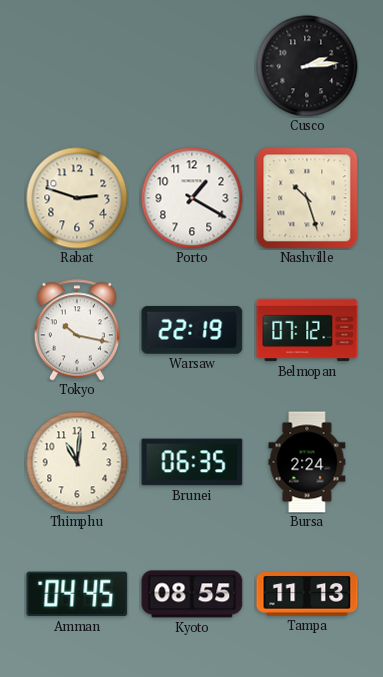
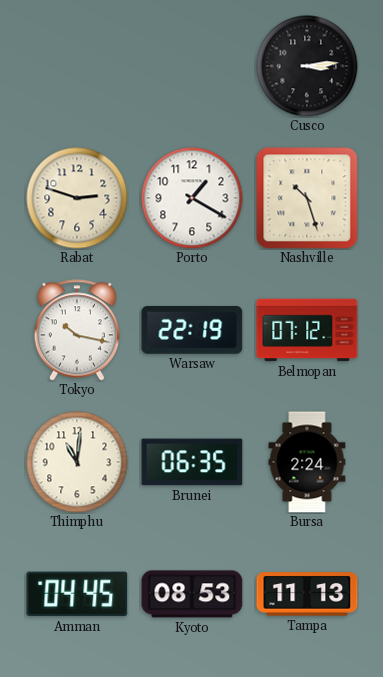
Cusco: 2:14 -> 3:14
Kyoto: 08:55 -> 08:53
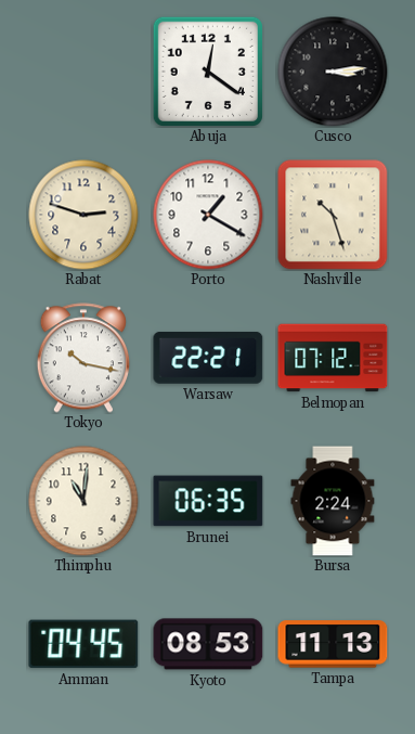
Abuja: none -> 12:21
Warsaw: 22:19 -> 22:21
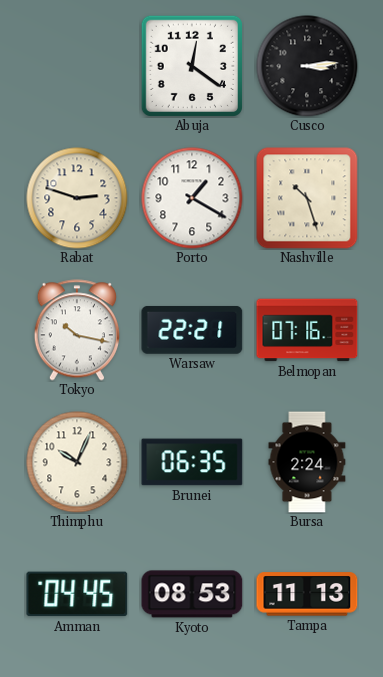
Belmopan: 07:12 -> 07:16
Thimphu: 11:01 -> 10:04
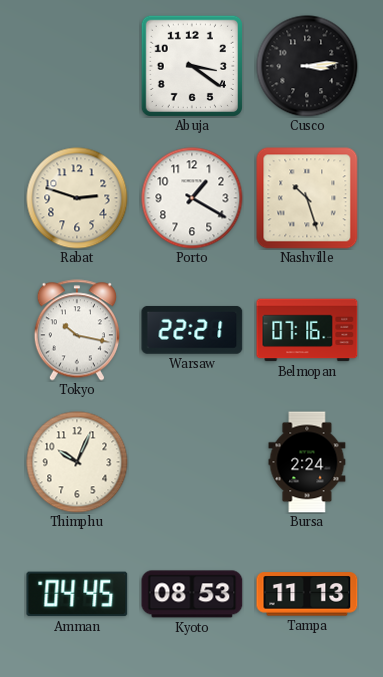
Abuja: 12:21 -> 3:21
Brunei: 06:35 -> none
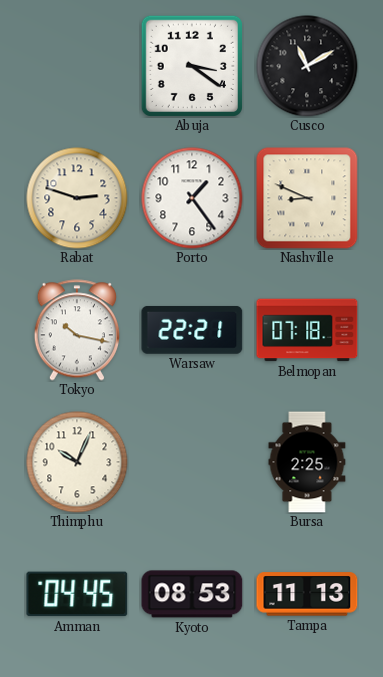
Cusco: 3:14 -> 11:10
Porto: 1:20 -> 1:24
Nashville: 10:27 -> 8:49
Belmopan: 07:16 -> 07:18
Bursa: 2:24 -> 2:25
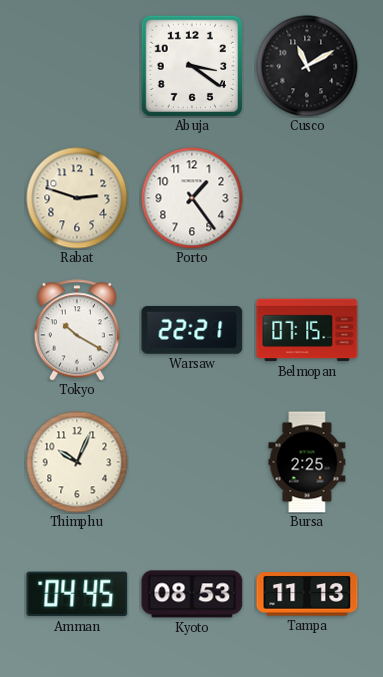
Nashville: 8:49 -> none
Tokyo: 10:17 -> 10:20
Belmopan: 07:18 -> 07:15
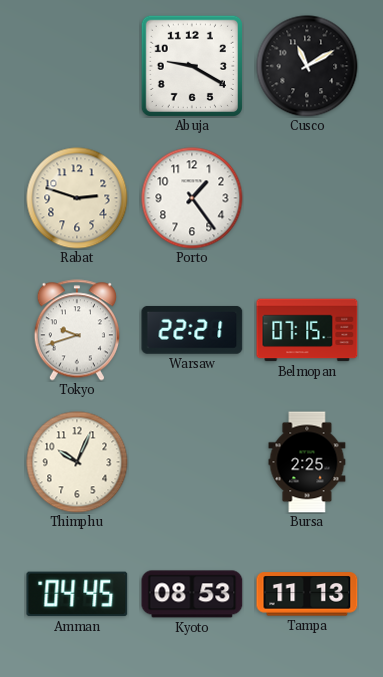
Abuja: 3:21 -> 9:20
Tokyo: 10:20 -> 9:42
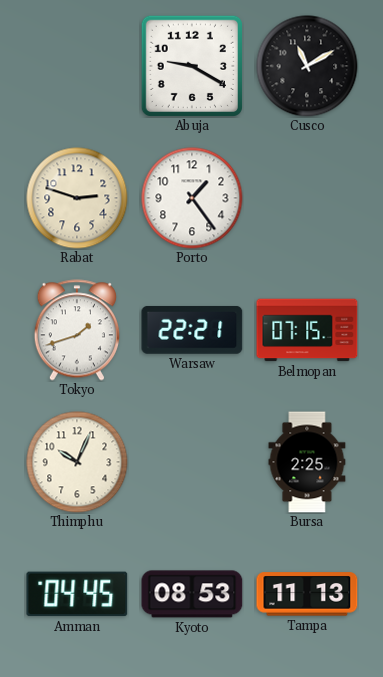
Tokyo: 9:42 -> 1:42
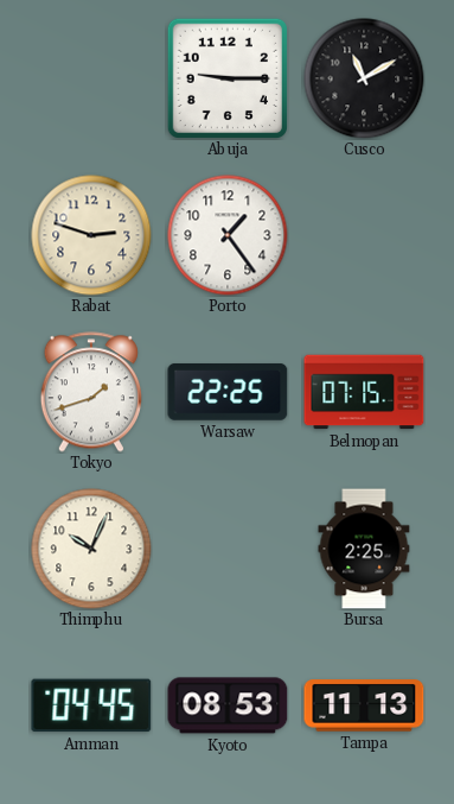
Abuja: 9:20 -> 9:15
Warsaw: 22:21 -> 22:25
